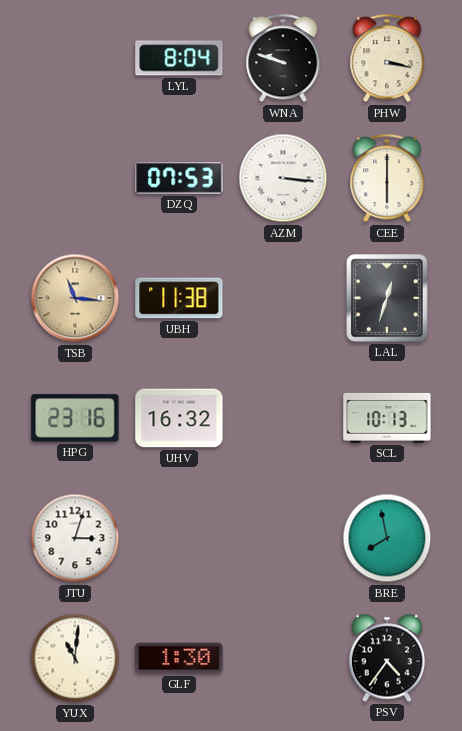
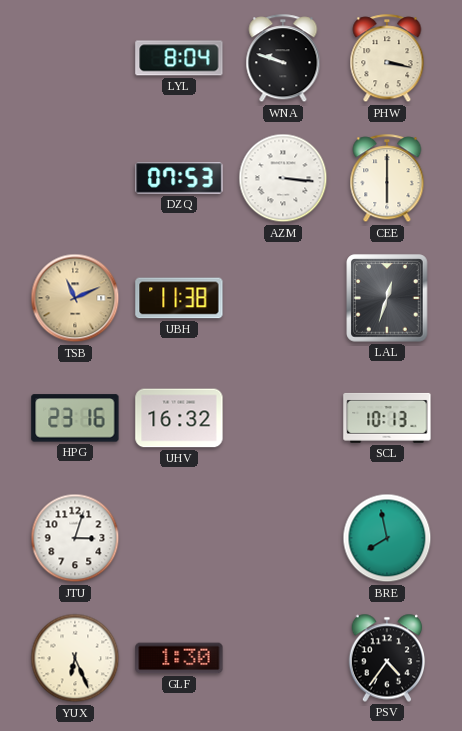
TSB: 11:16 -> 11:11
YUX: 11:01 -> 6:26
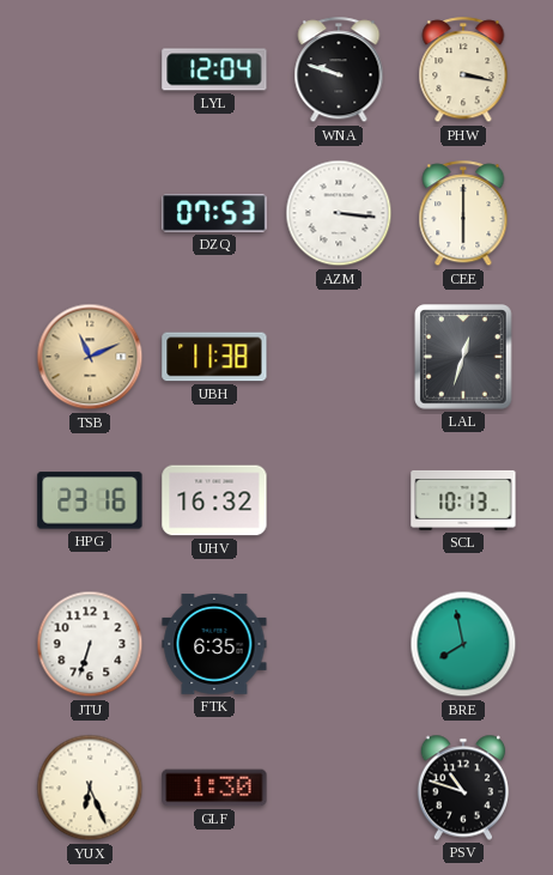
LYL: 8:04 -> 12:04
JTU: 3:03 -> 6:33
FTK: none -> 6:35
PSV: 4:36 -> 10:48
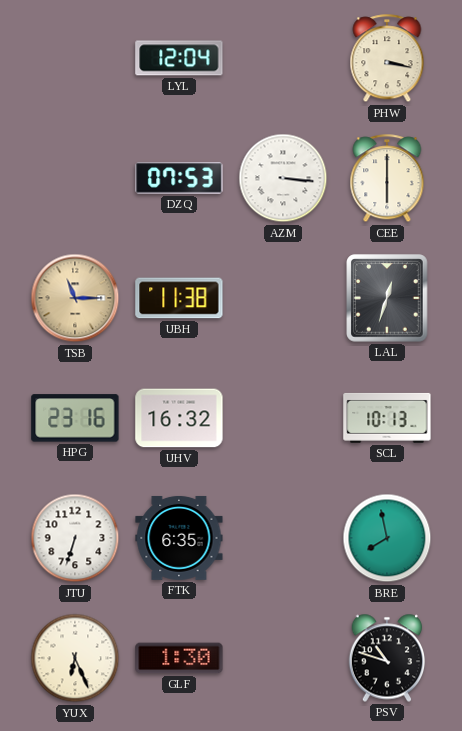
WNA: 9:48 -> none
TSB: 11:11 -> 11:15
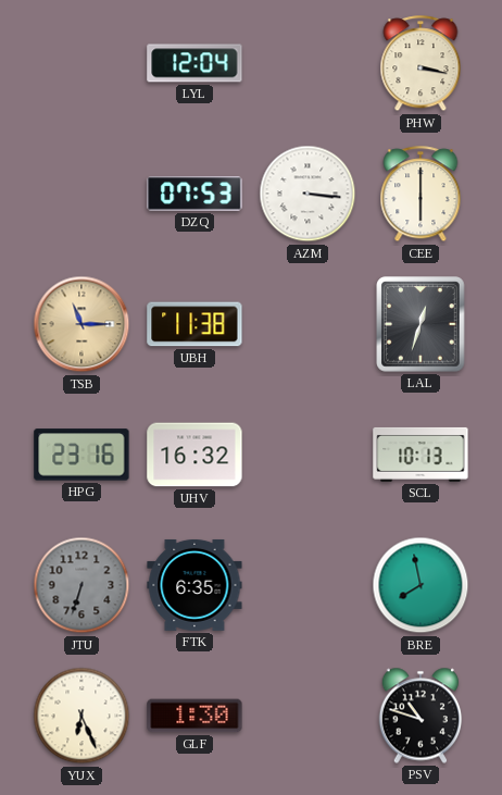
JTU dial: white -> grey
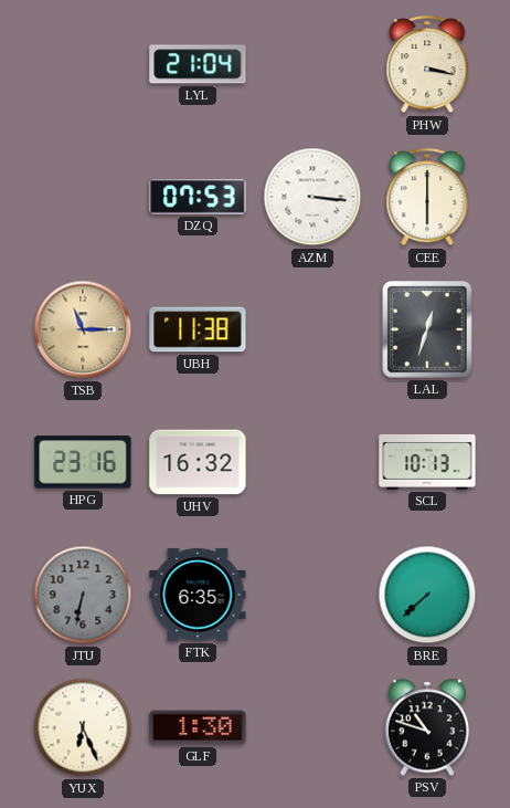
LYL: 12:04 -> 21:04
JTU: 6:33 -> 6:32
BRE: 7:58 -> 7:38
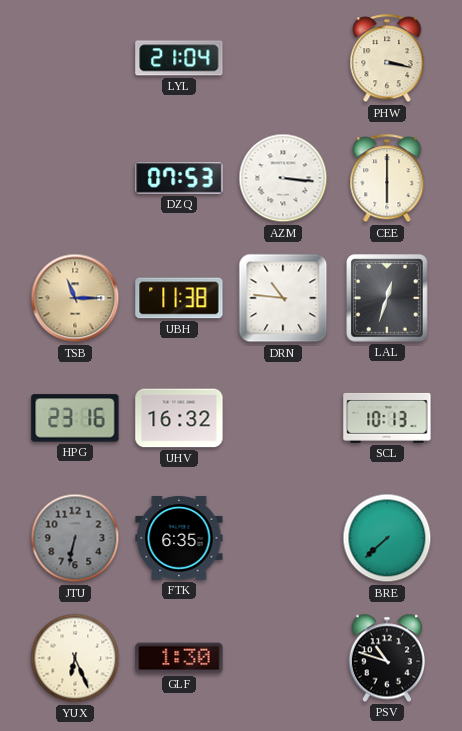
DRN: none -> 10:46
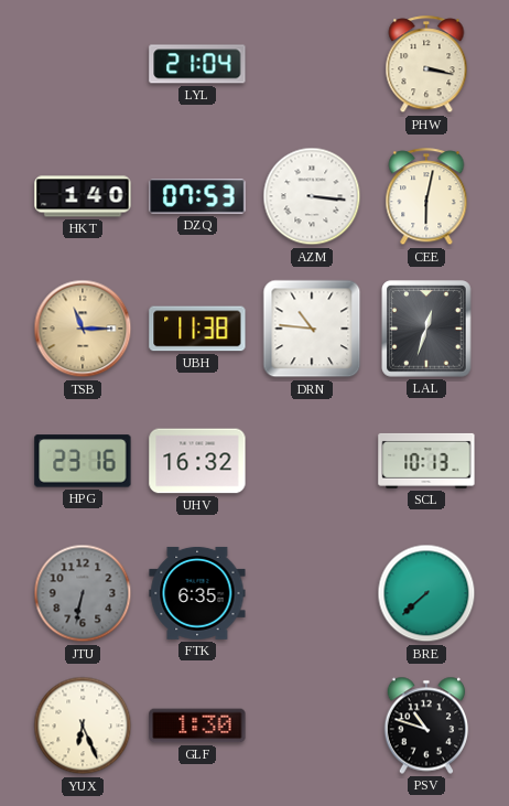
HKT: none -> 1:40
CEE: 6:00 -> 6:02
